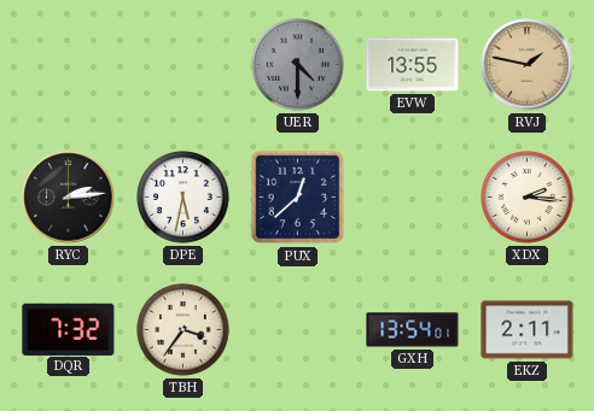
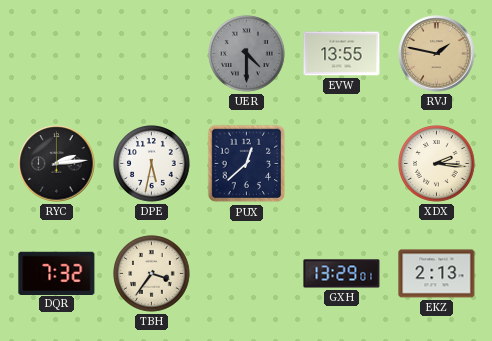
GXH: 13:54 -> 13:29
EKZ: 2:11 -> 2:13
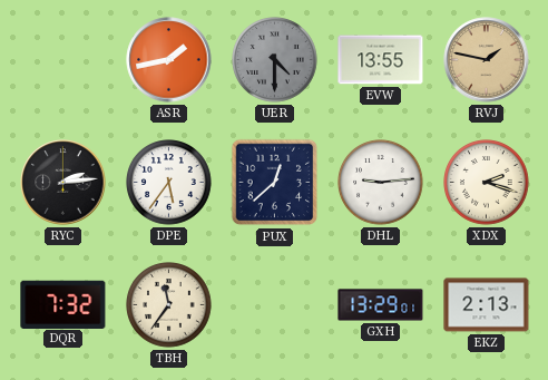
ASR: none -> 1:43
DPE: 5:32 -> 5:36
DHL: none -> 9:14
XDX: 2:16 -> 2:18
TBH: 3:36 -> 11:36
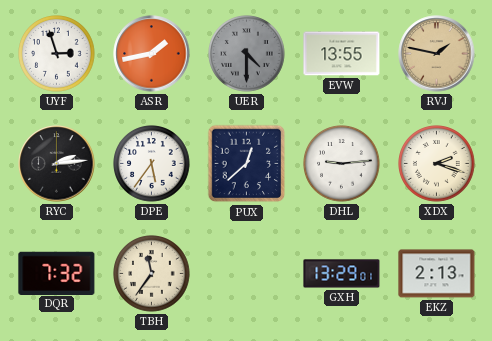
UYF: none -> 2:57
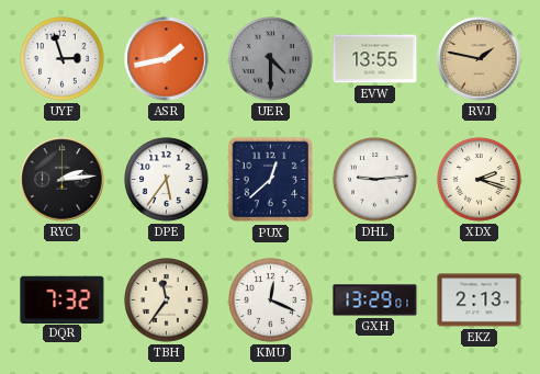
KMU: none -> 12:19
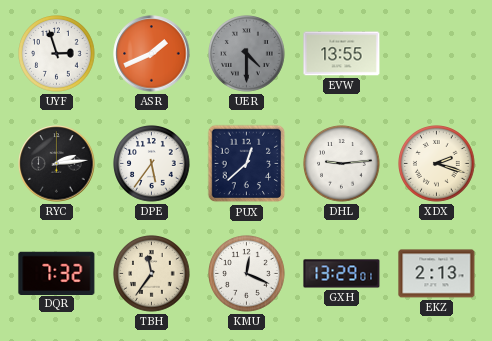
ASR: 1:43 -> 1:41
RVJ: 1:47 -> none
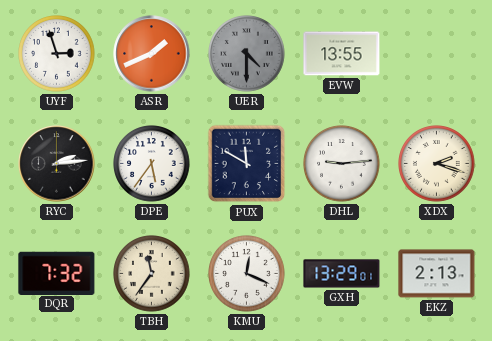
PUX: 12:38 -> 11:50
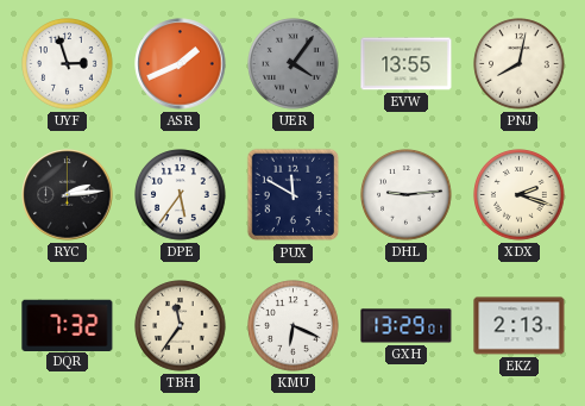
UER: 4:30 -> 4:06
PNJ: none -> 8:02
KMU: 12:19 -> 6:19
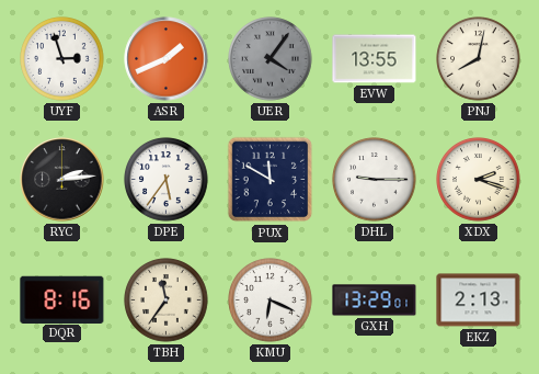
DHL: 9:14 -> 9:15
DQR: 7:32 -> 8:16
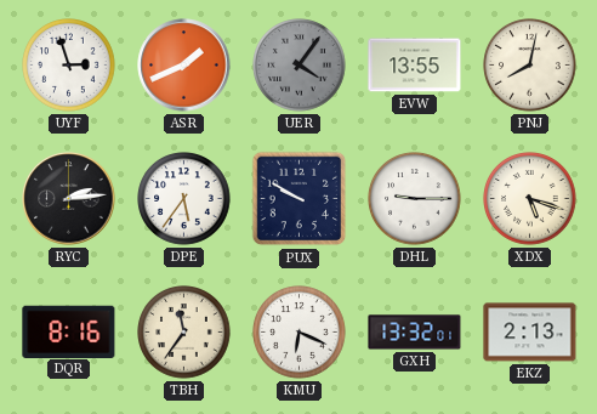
PUX: 11:50 -> 9:50
XDX: 2:18 -> 5:18
GXH: 13:29 -> 13:32
